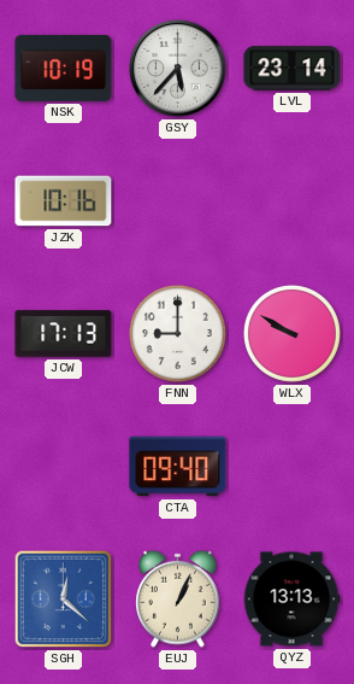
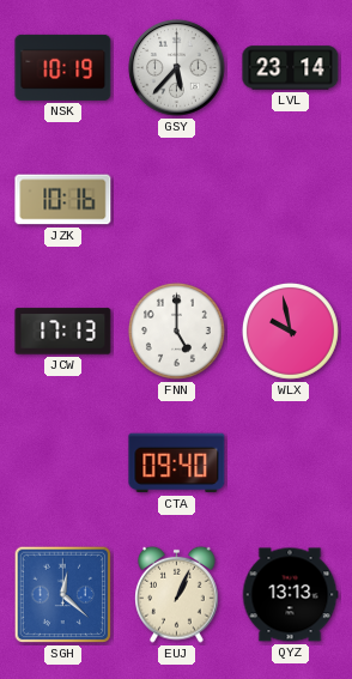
FNN: 9:00 -> 5:00
WLX: 9:50 -> 9:58
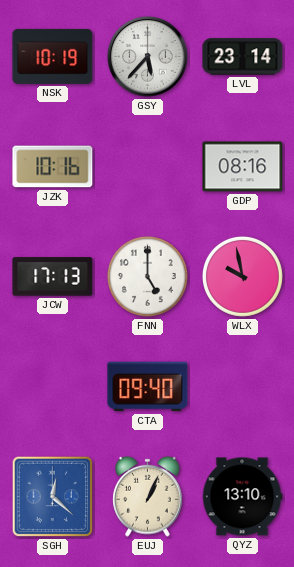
GDP: none -> 08:16
QYZ: 13:13 -> 13:10
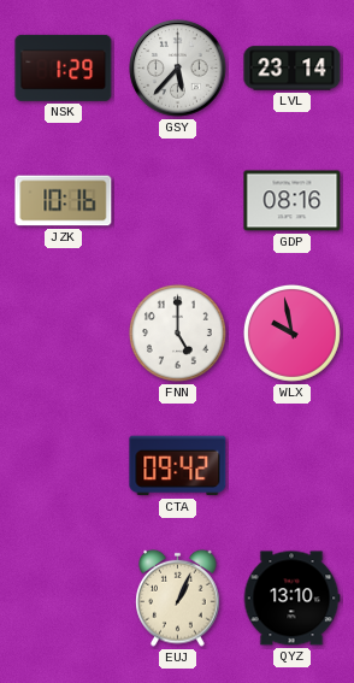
NSK: 10:19 -> 1:29
JCW: 17:13 -> none
CTA: 09:40 -> 09:42
SGH: 12:22 -> none
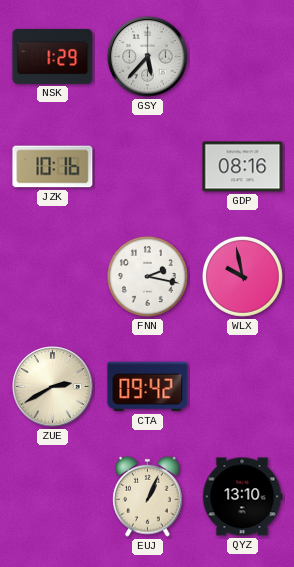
LVL: 23:14 -> none
FNN: 5:00 -> 2:17
ZUE: none -> 2:40
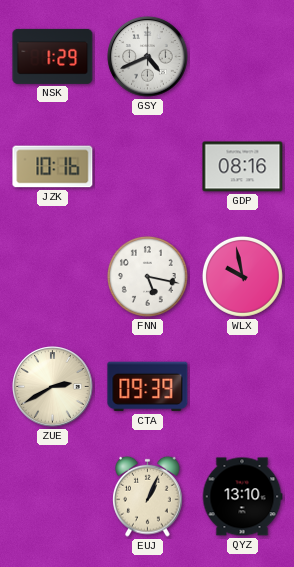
GSY: 5:37 -> 4:41
FNN: 2:17 -> 5:17
CTA: 09:42 -> 09:39
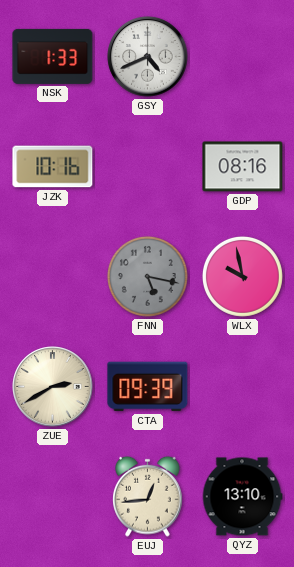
NSK: 1:29 -> 1:33
FNN dial: white -> grey
EUJ: 1:04 -> 12:44
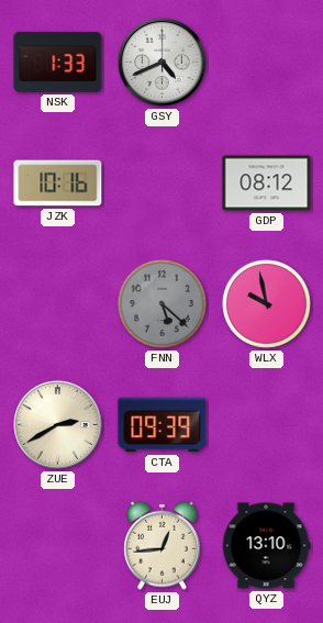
GDP: 08:16 -> 08:12
FNN: 5:17 -> 5:22
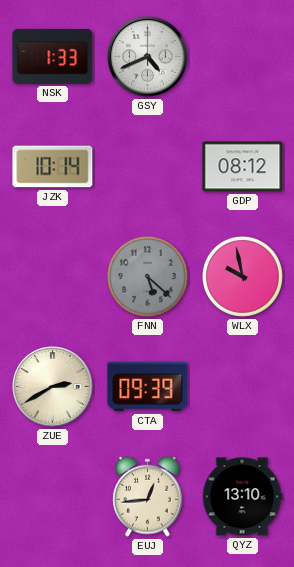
JZK: 10:16 -> 10:14
